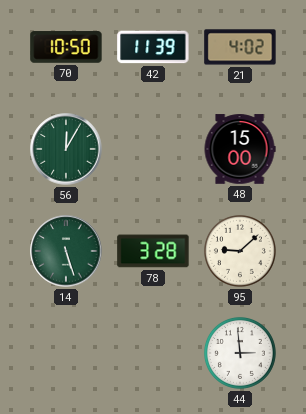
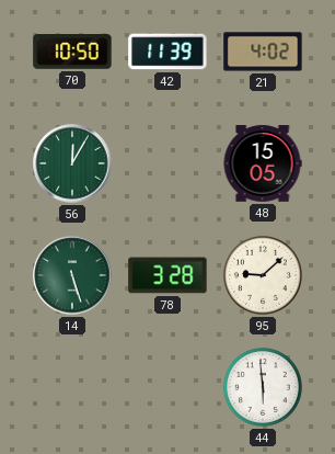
48: 15:00 -> 15:05
44: 2:59 -> 5:59
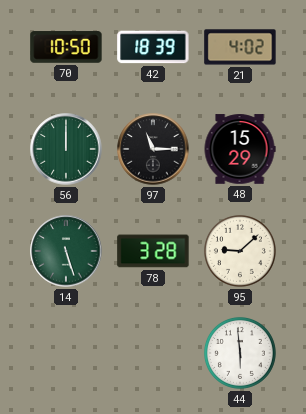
42: 11:39 -> 18:39
56: 12:05 -> 12:00
97: none -> 11:15
48: 15:05 -> 15:29
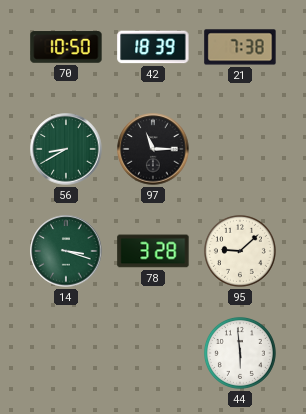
21: 4:02 -> 7:38
56: 12:00 -> 8:40
48: 15:29 -> none
14: 5:27 -> 3:18
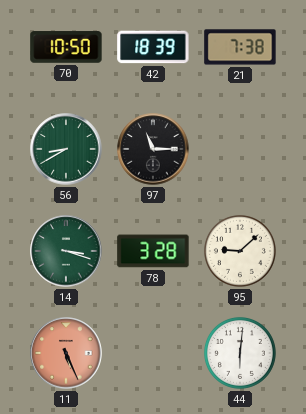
11: none -> 5:26
44: 5:59 -> 6:01
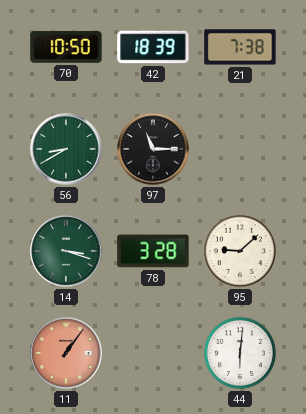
11: 5:26 -> 1:06
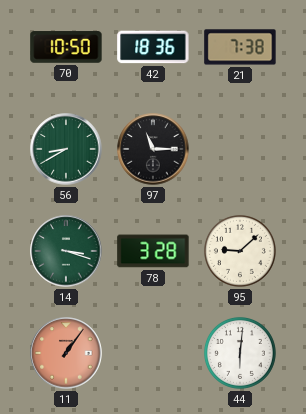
42: 18:39 -> 18:36
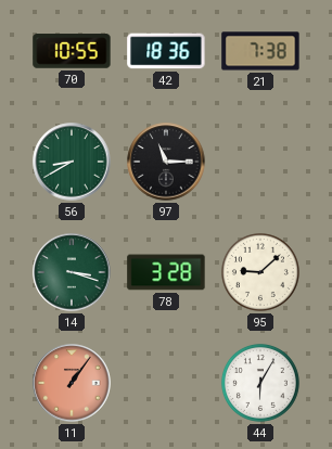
70: 10:50 -> 10:55
44: 6:01 -> 6:05
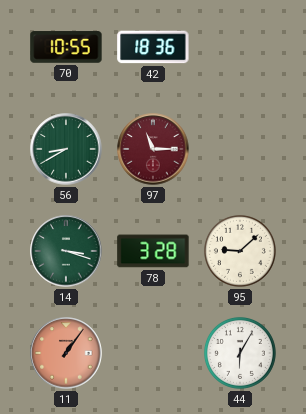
21: 7:38 -> none
97 dial: black -> burgundy
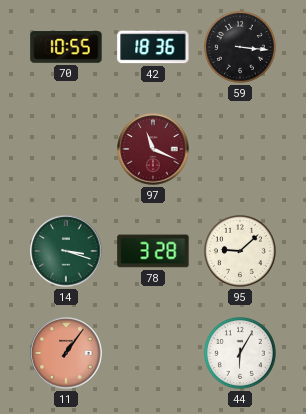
59: none -> 3:16
56: 8:40 -> none
97: 11:15 -> 11:19
